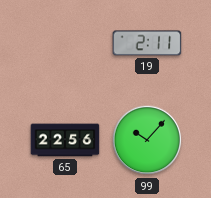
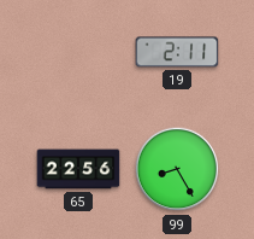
99: 10:07 -> 8:25
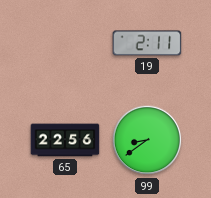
99: 8:25 -> 8:39
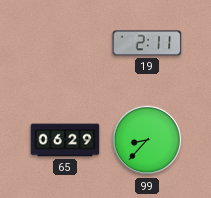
65: 22:56 -> 06:29
99: 8:39 -> 8:37
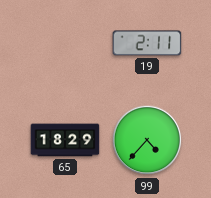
65: 06:29 -> 18:29
99: 8:37 -> 4:37
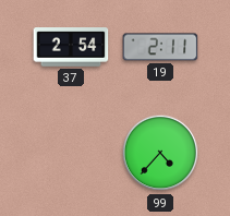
37: none -> 2:54
65: 18:29 -> none
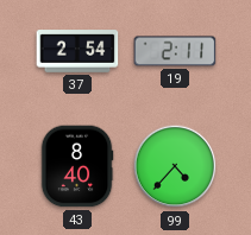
43: none -> 8:40
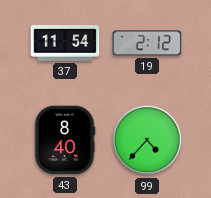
37: 2:54 -> 11:54
19: 2:11 -> 2:12
